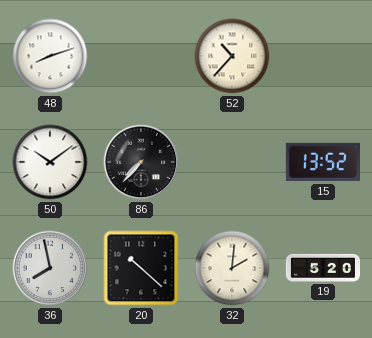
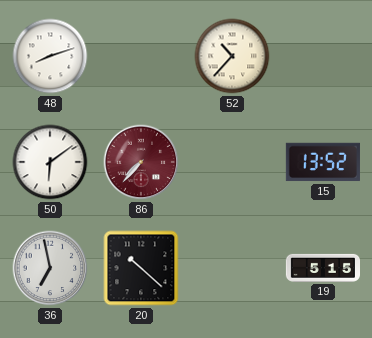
50: 10:09 -> 6:09
86 dial: black -> burgundy
36: 7:58 -> 6:58
32: 2:01 -> none
19: 5:20 -> 5:15
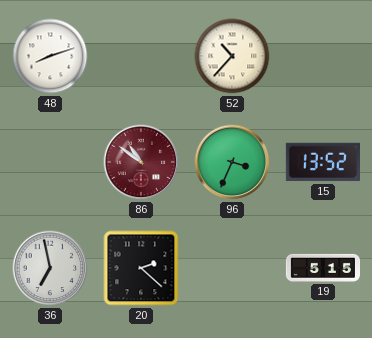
50: 6:09 -> none
86: 7:37 -> 10:51
96: none -> 3:34
20: 10:22 -> 2:22
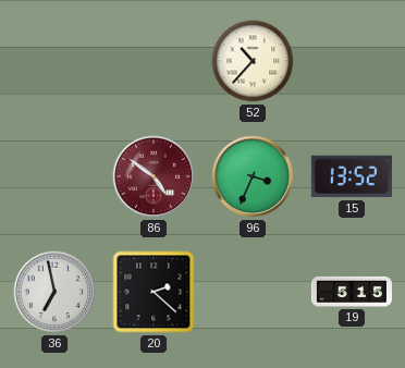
48: 8:12 -> none
86: 10:51 -> 4:51
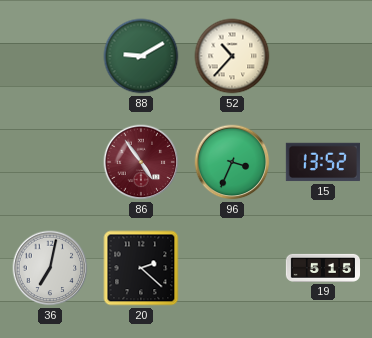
88: none -> 9:10
86: 4:51 -> 4:54
36: 6:58 -> 7:02
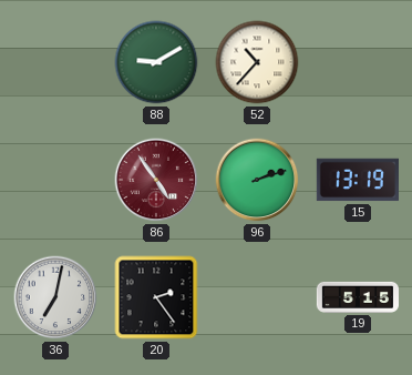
96: 3:34 -> 2:12
15: 13:52 -> 13:19
20: 2:22 -> 2:24
